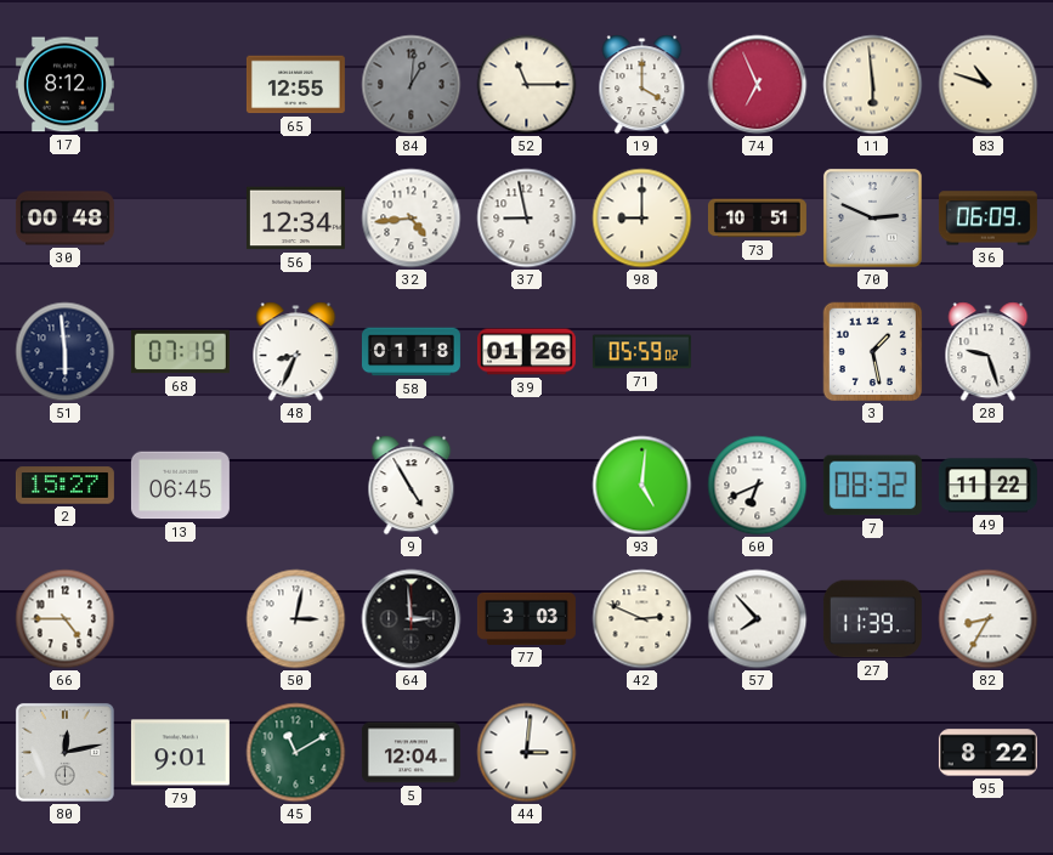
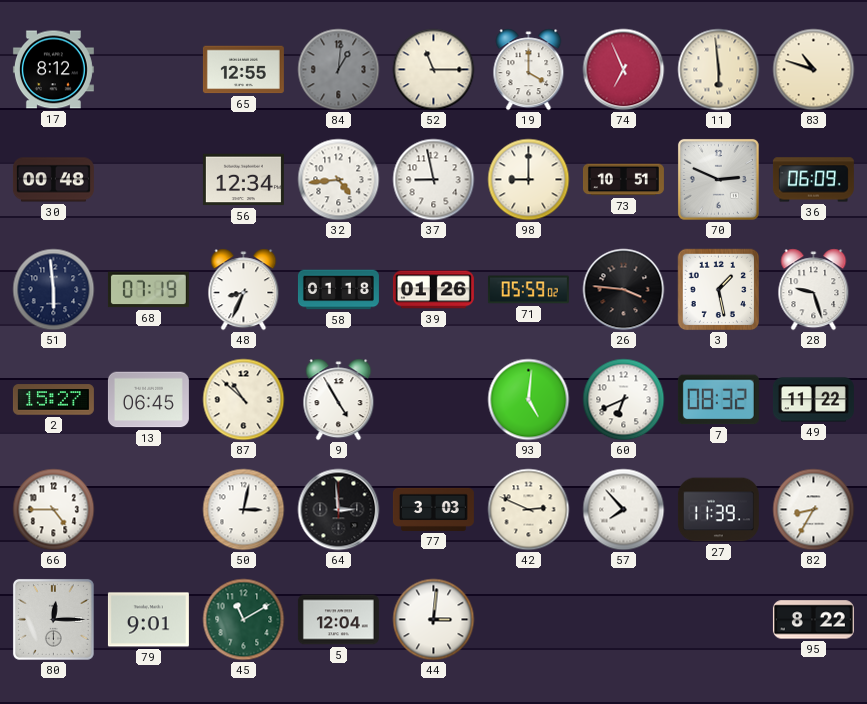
26: none -> 3:46
87: none -> 10:52
80: 12:13 -> 12:15
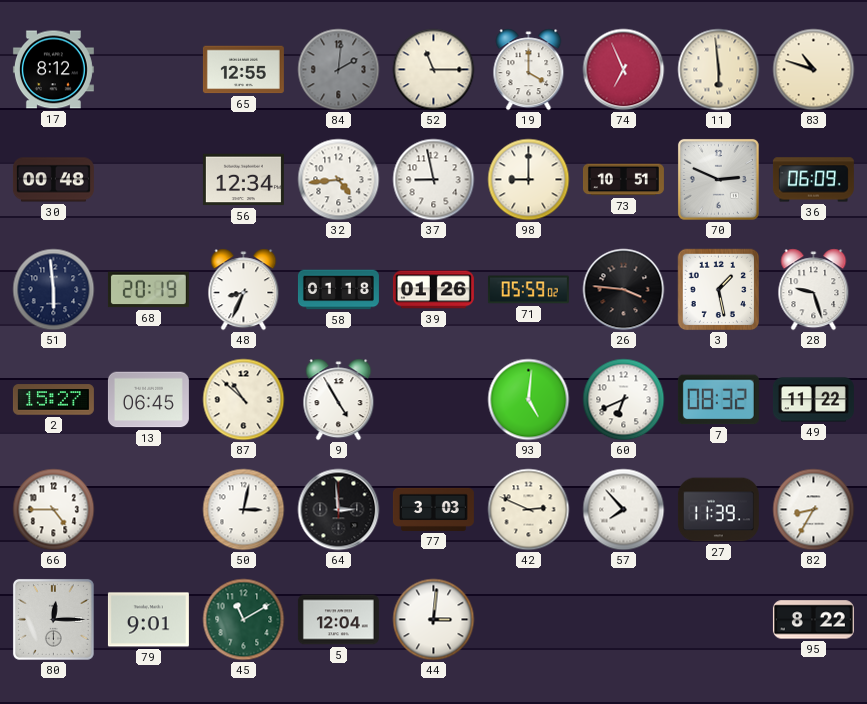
84: 1:01 -> 2:01
68: 07:19 -> 20:19
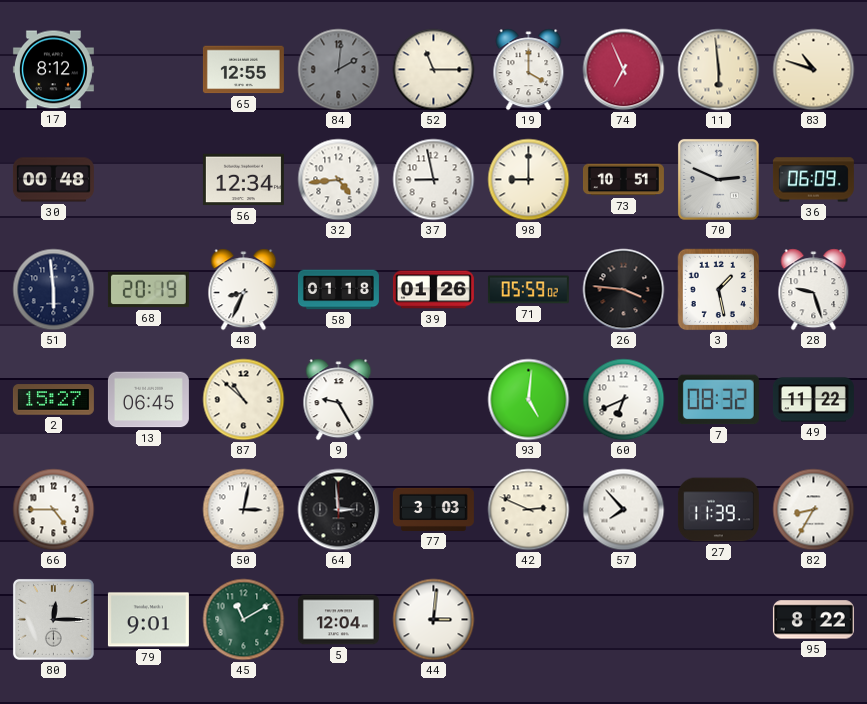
9: 4:55 -> 9:25
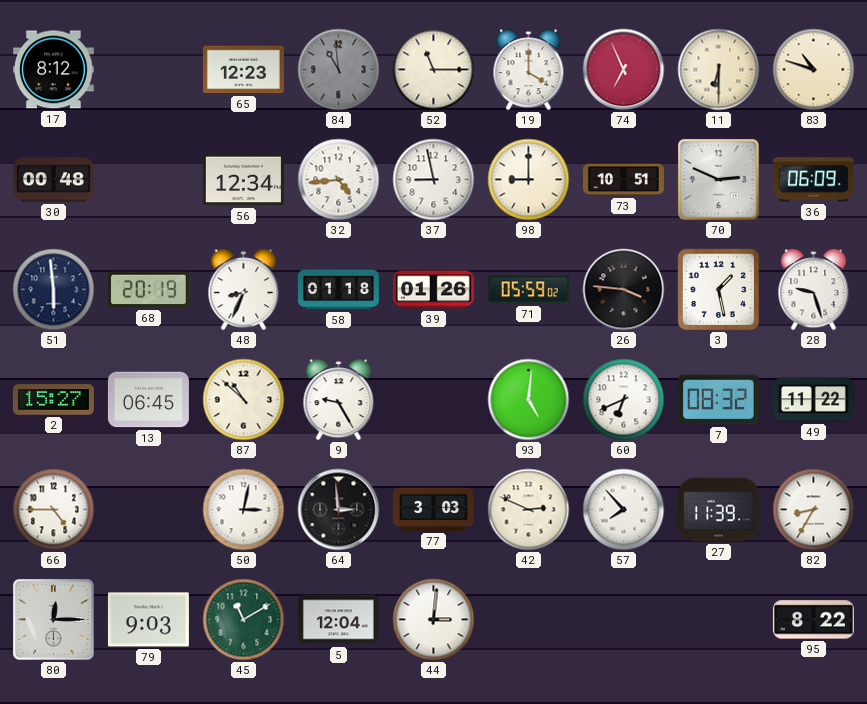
65: 12:55 -> 12:23
84: 2:01 -> 10:59
11: 5:59 -> 6:30
79: 9:01 -> 9:03
